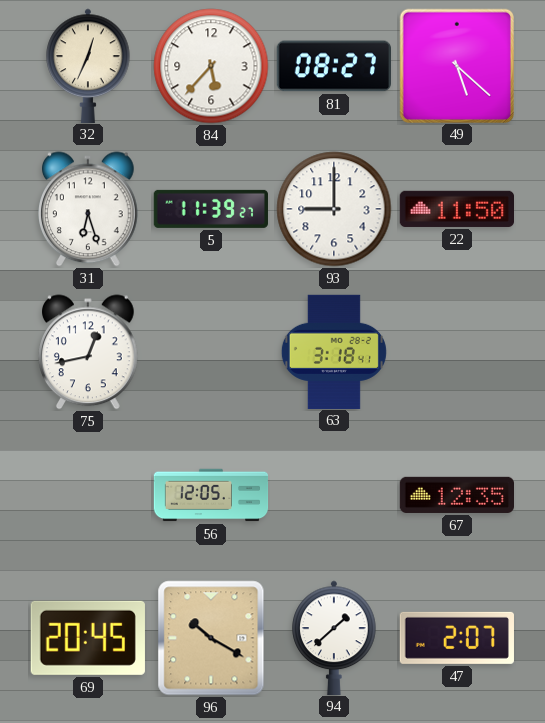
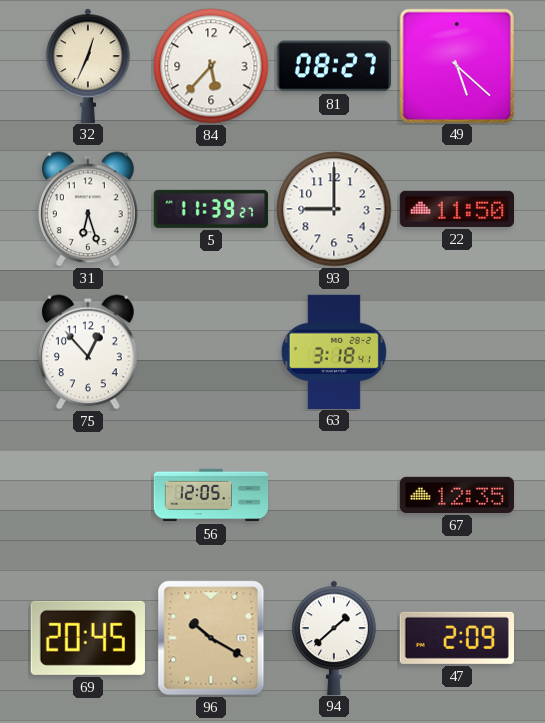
75: 12:43 -> 12:53
47: 2:07 -> 2:09
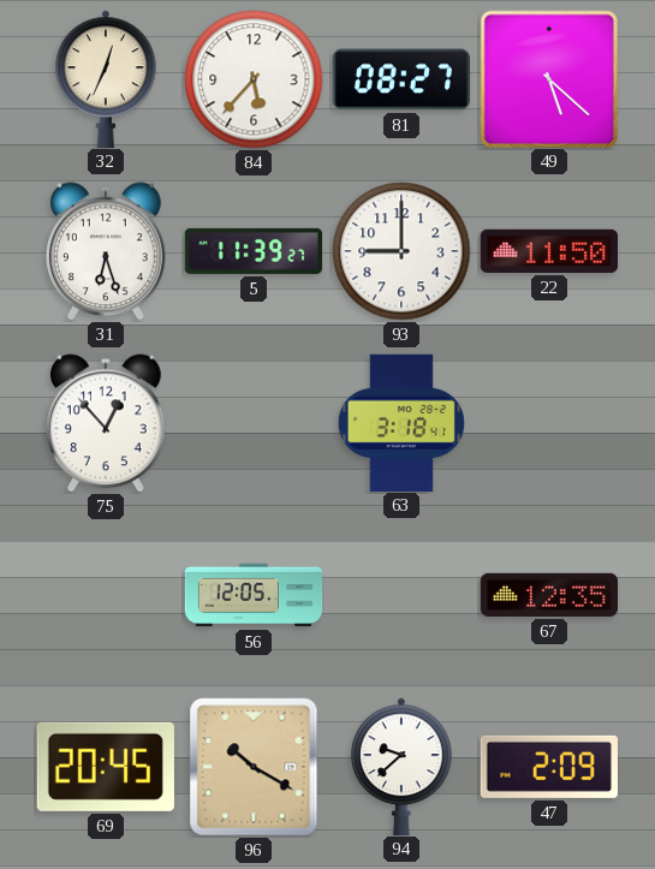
94: 1:38 -> 9:38
